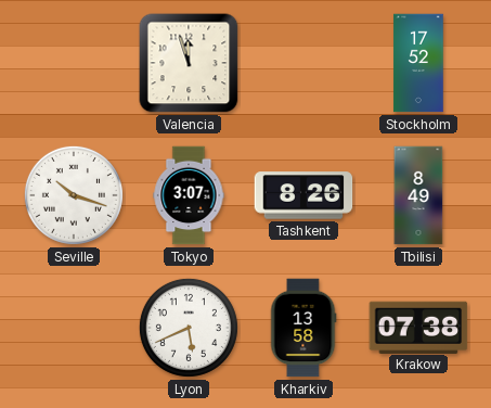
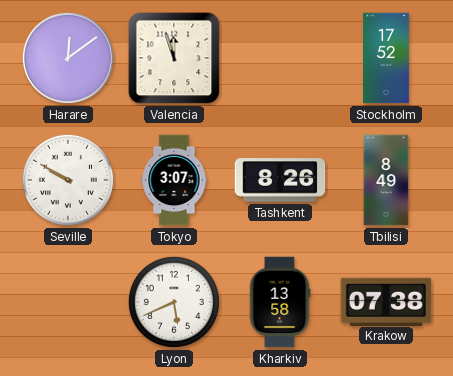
Harare: none -> 12:09
Seville: 10:18 -> 9:50
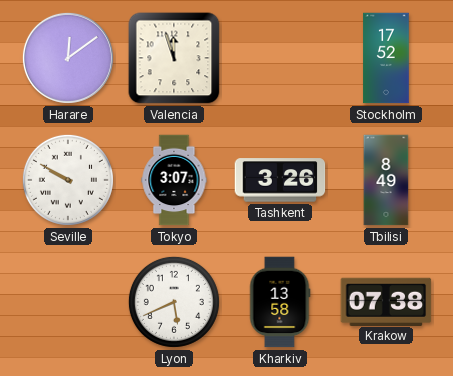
Tashkent: 8:26 -> 3:26
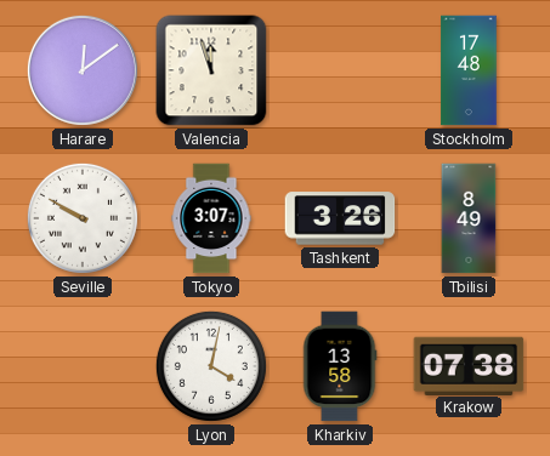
Stockholm: 17:52 -> 17:48
Lyon: 5:41 -> 4:02
